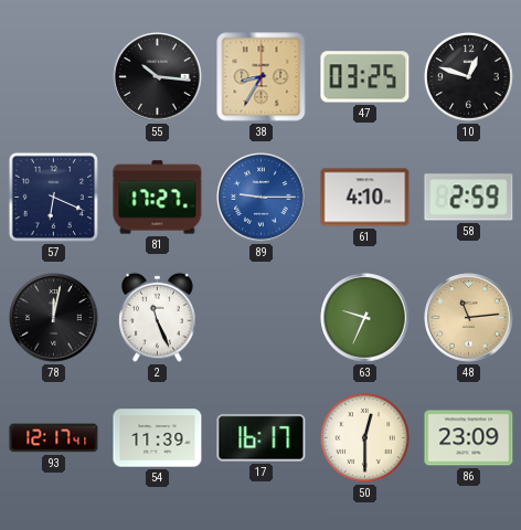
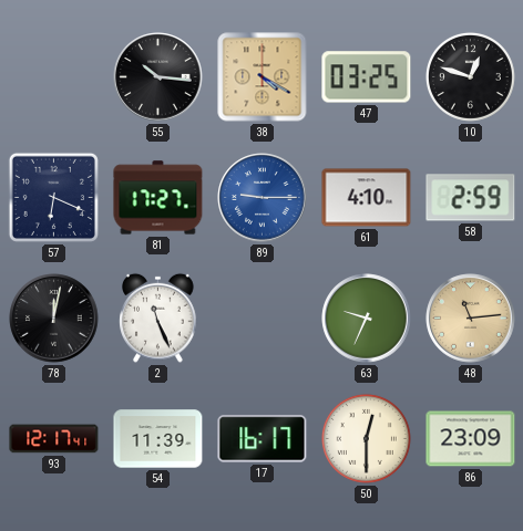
38: 8:35 -> 4:20
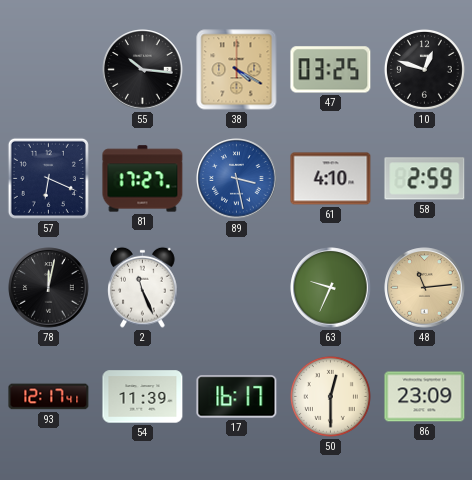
89: 9:15 -> 3:28
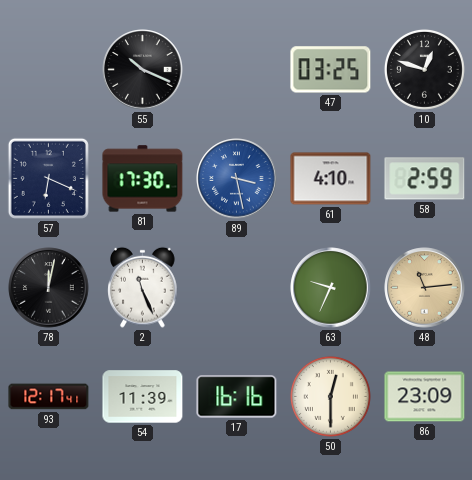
55: 10:16 -> 10:19
38: 4:20 -> none
81: 17:27 -> 17:30
17: 16:17 -> 16:16
